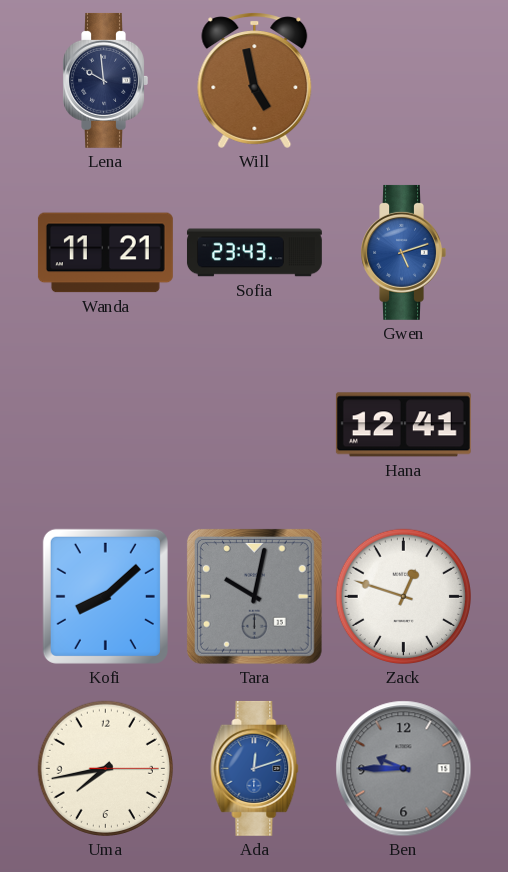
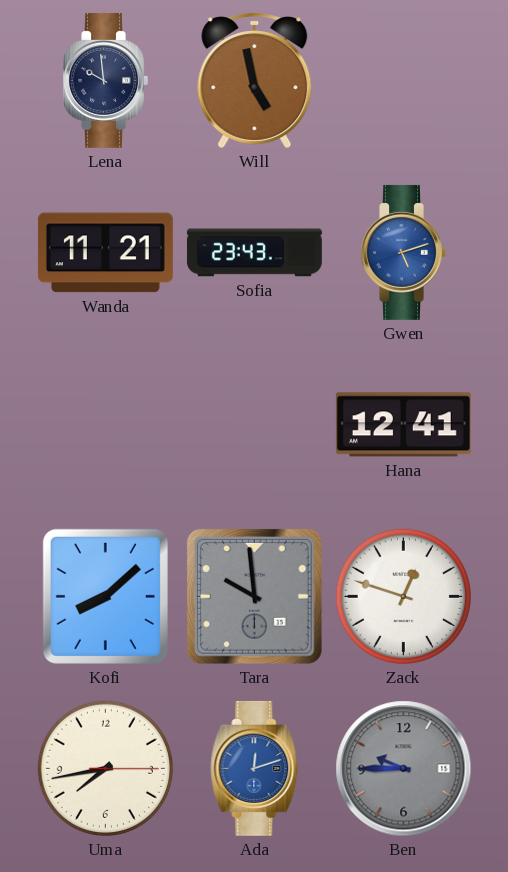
Tara: 10:02 -> 9:59
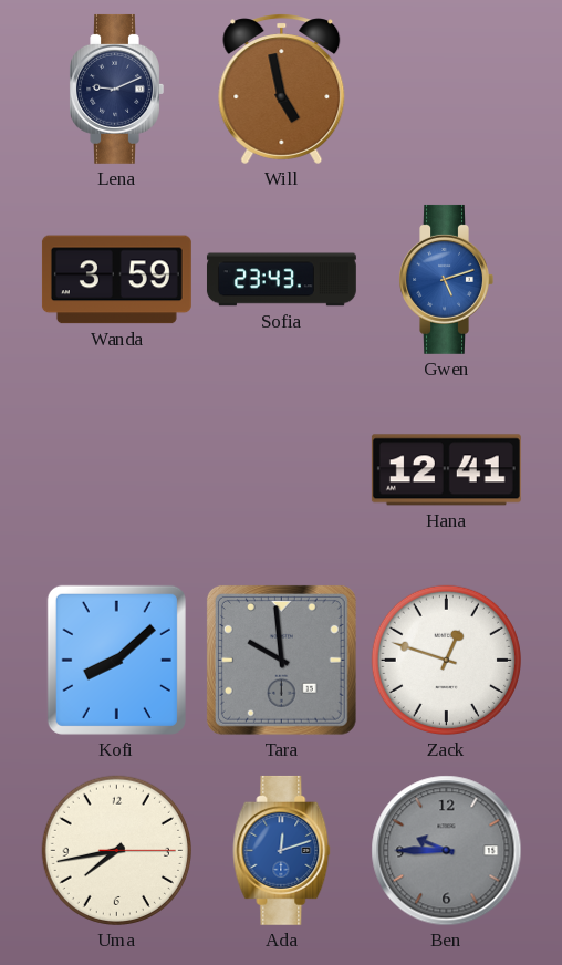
Lena: 9:59 -> 9:11
Wanda: 11:21 -> 3:59
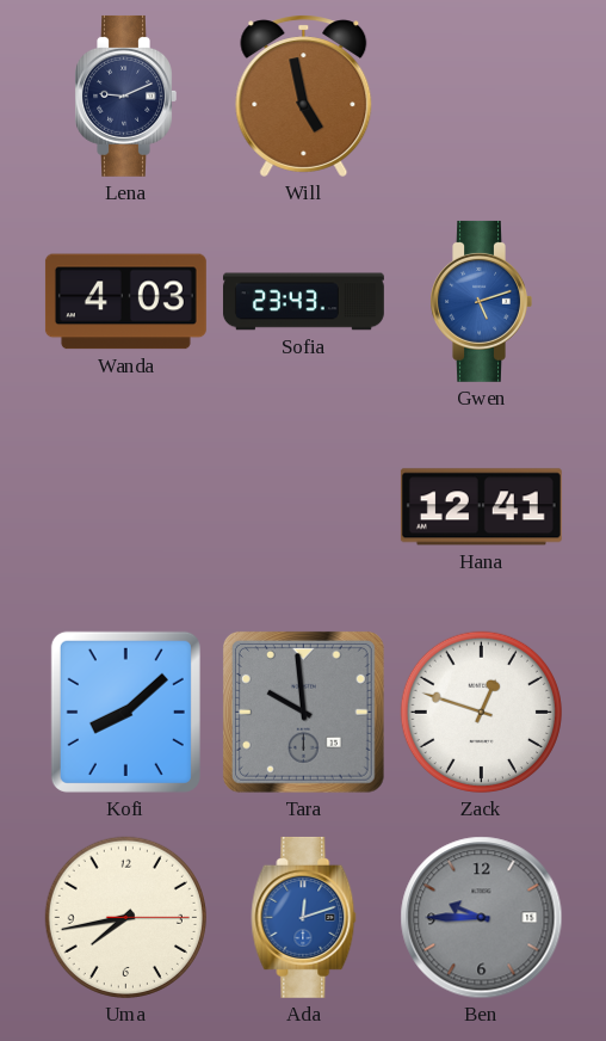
Wanda: 3:59 -> 4:03
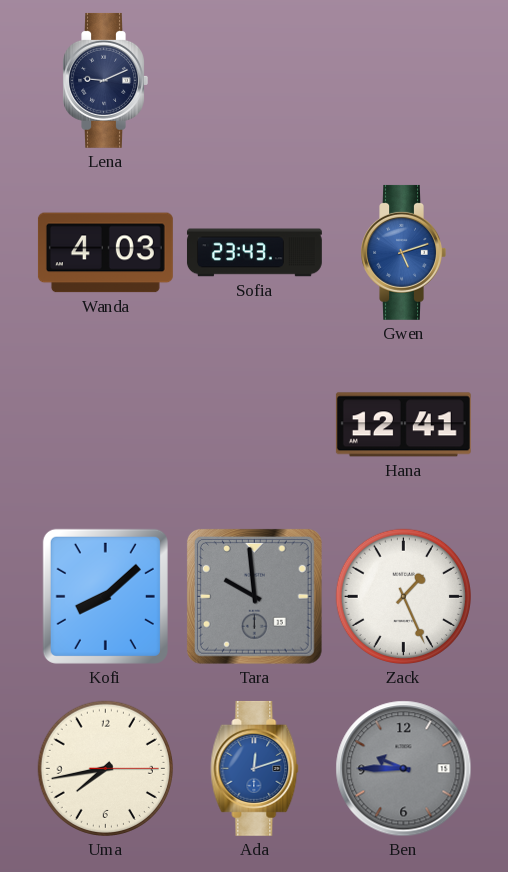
Will: 4:58 -> none
Zack: 12:48 -> 1:26
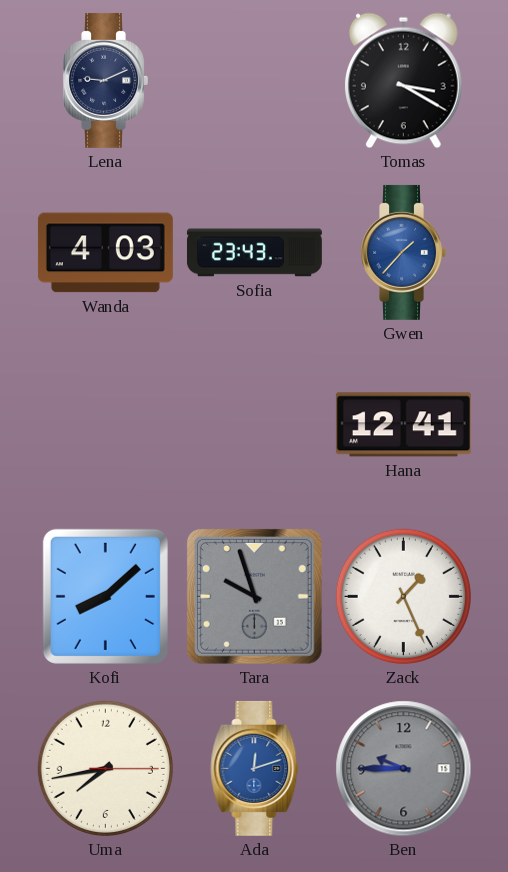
Tomas: none -> 3:20
Gwen: 5:12 -> 1:37
Tara: 9:59 -> 9:57
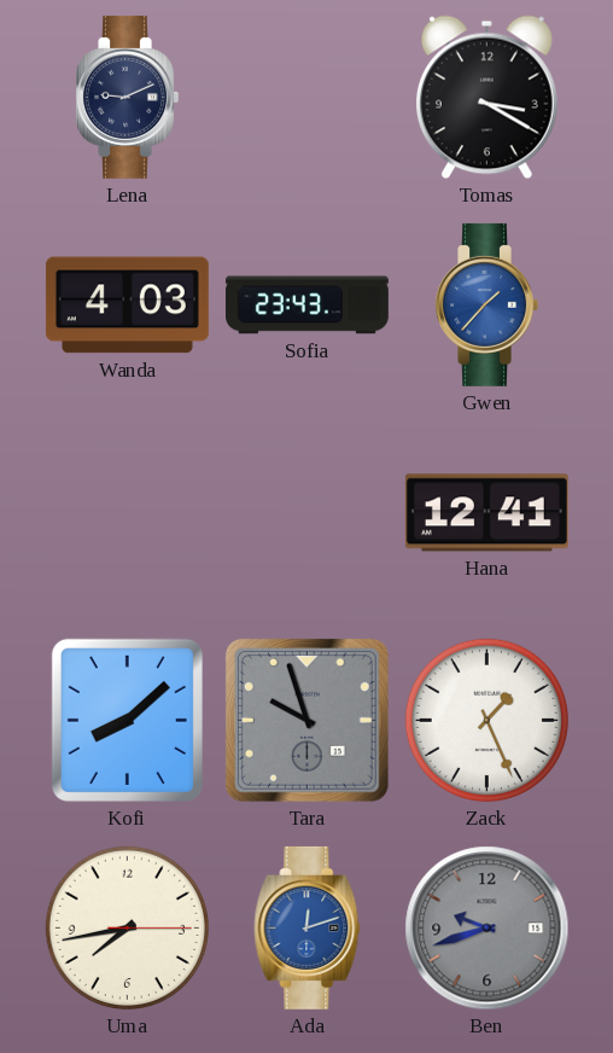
Ben: 9:45 -> 9:42
